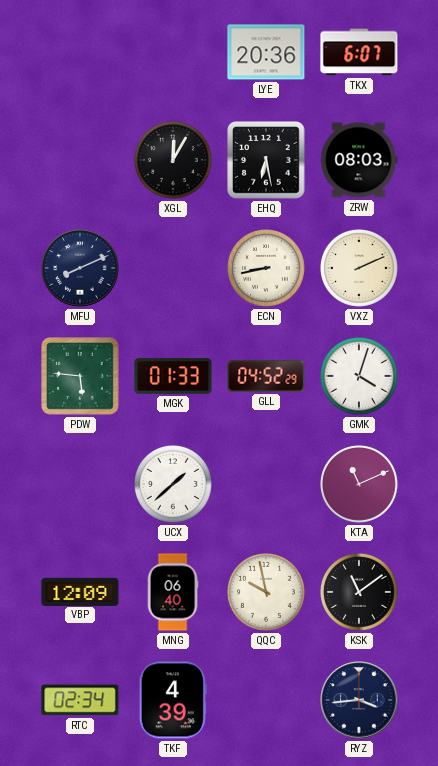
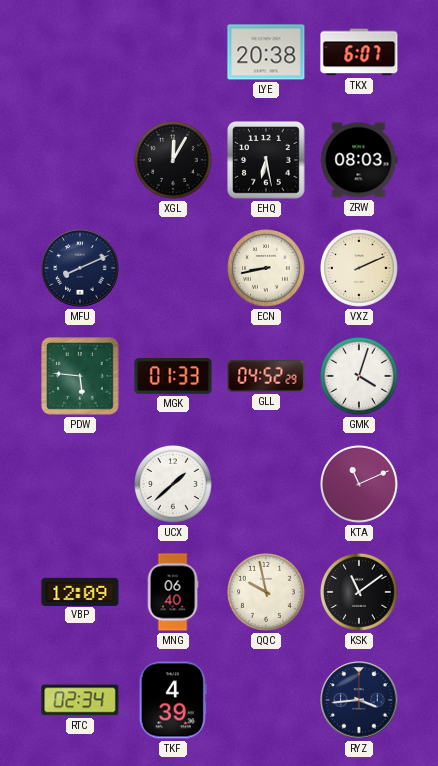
LYE: 20:36 -> 20:38
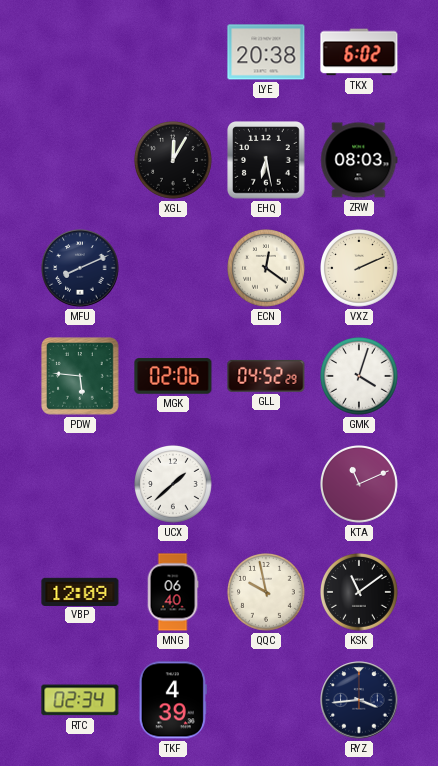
TKX: 6:07 -> 6:02
ECN: 8:43 -> 12:21
MGK: 01:33 -> 02:06
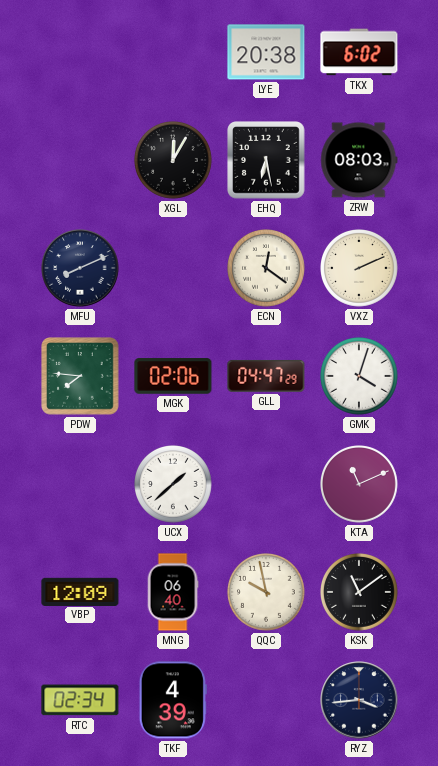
PDW: 5:46 -> 7:46
GLL: 04:52 -> 04:47
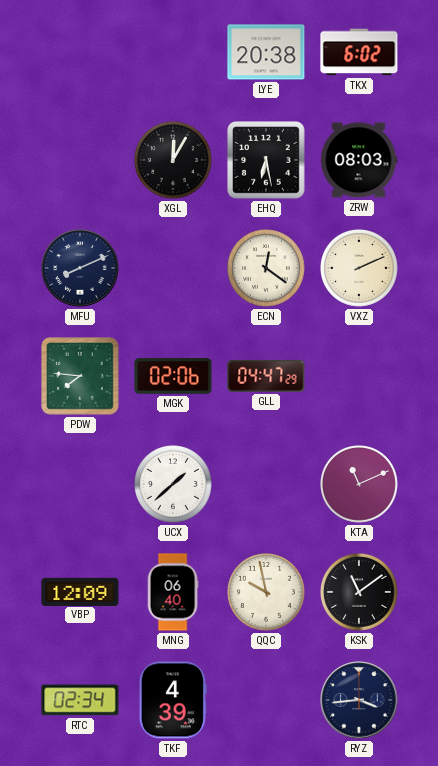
GMK: 4:03 -> none
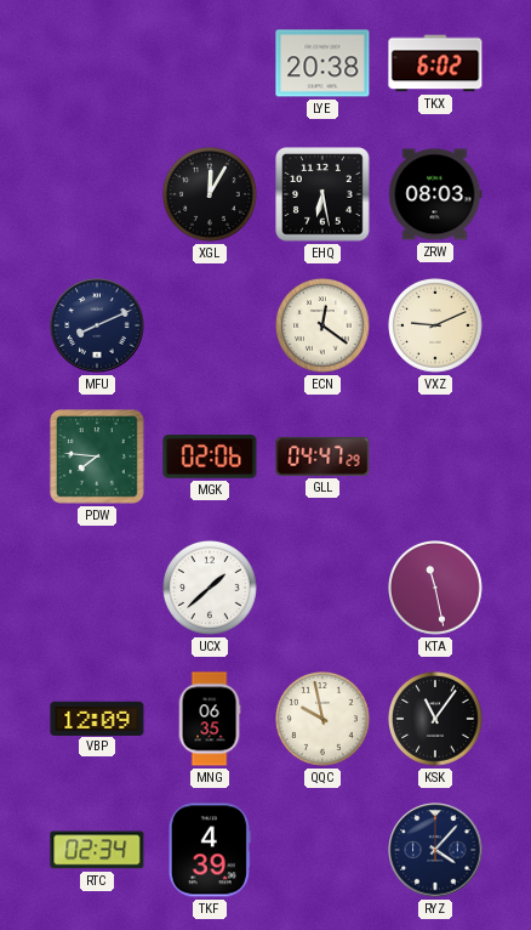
VXZ: 2:11 -> 9:11
KTA: 11:11 -> 11:28
MNG: 06:40 -> 06:35
KSK: 11:09 -> 11:06
RYZ: 3:44 -> 4:07
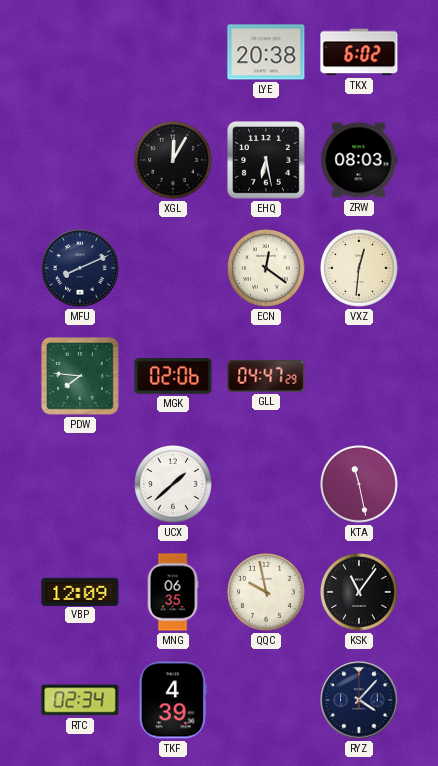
VXZ: 9:11 -> 12:31
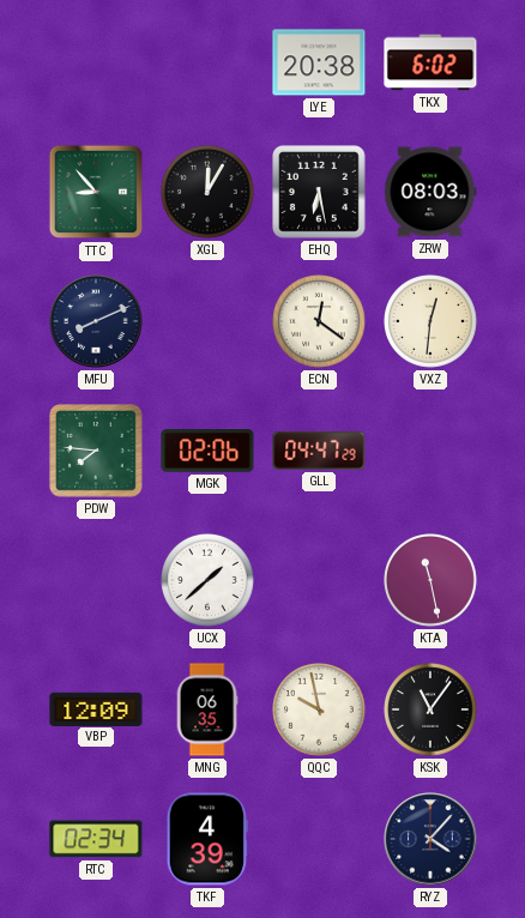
TTC: none -> 8:53
